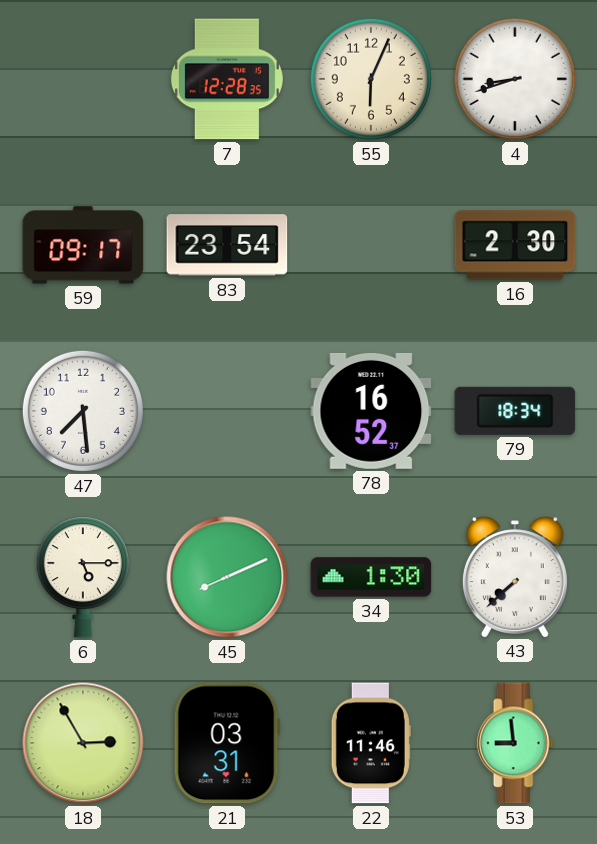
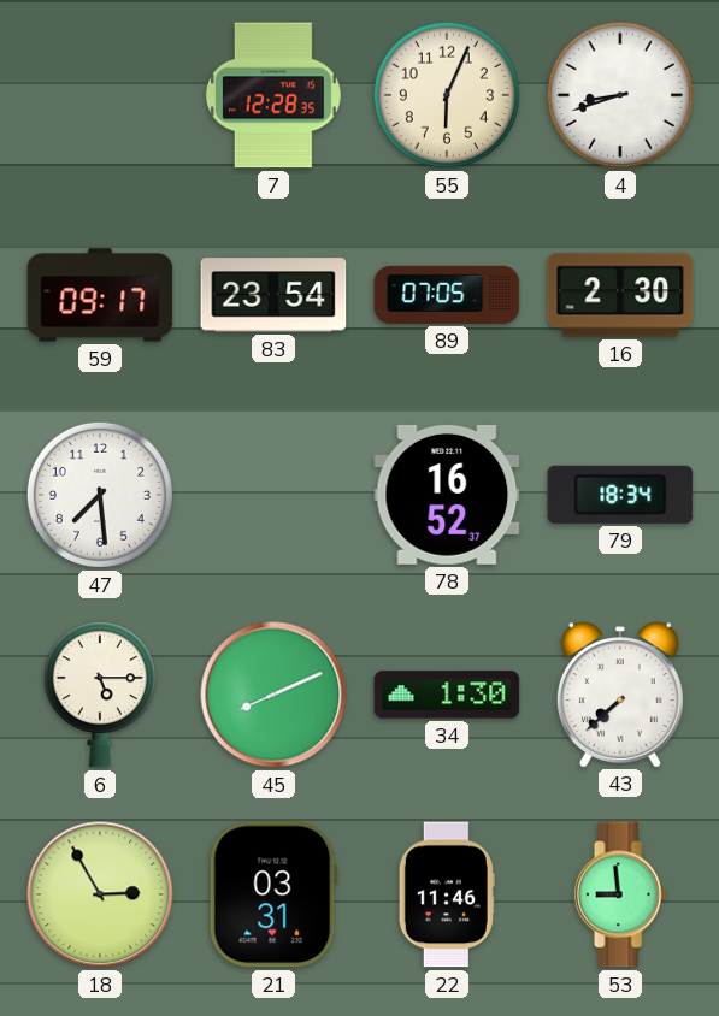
89: none -> 07:05
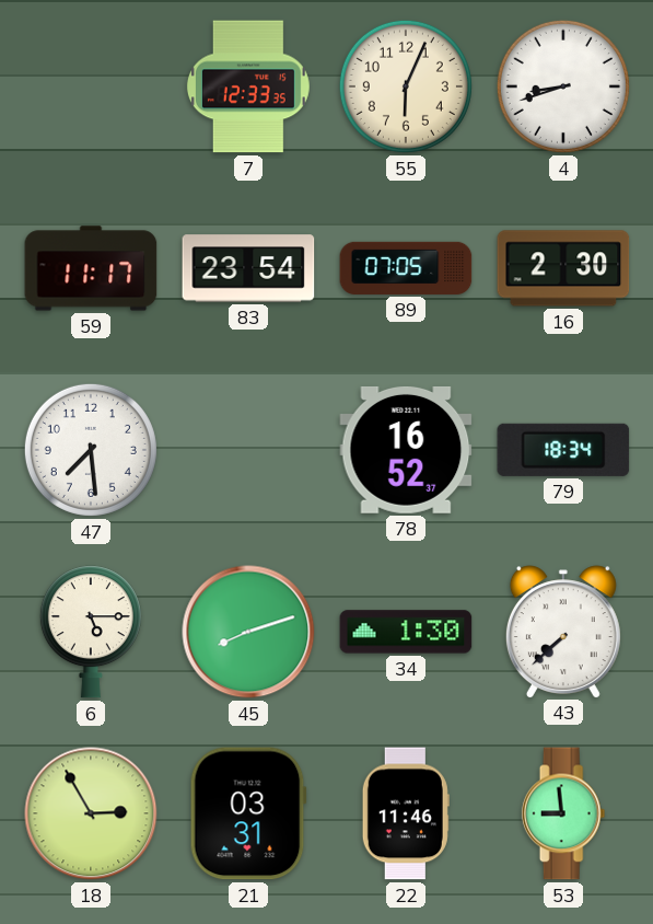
7: 12:28 -> 12:33
59: 09:17 -> 11:17
45: 8:11 -> 8:12
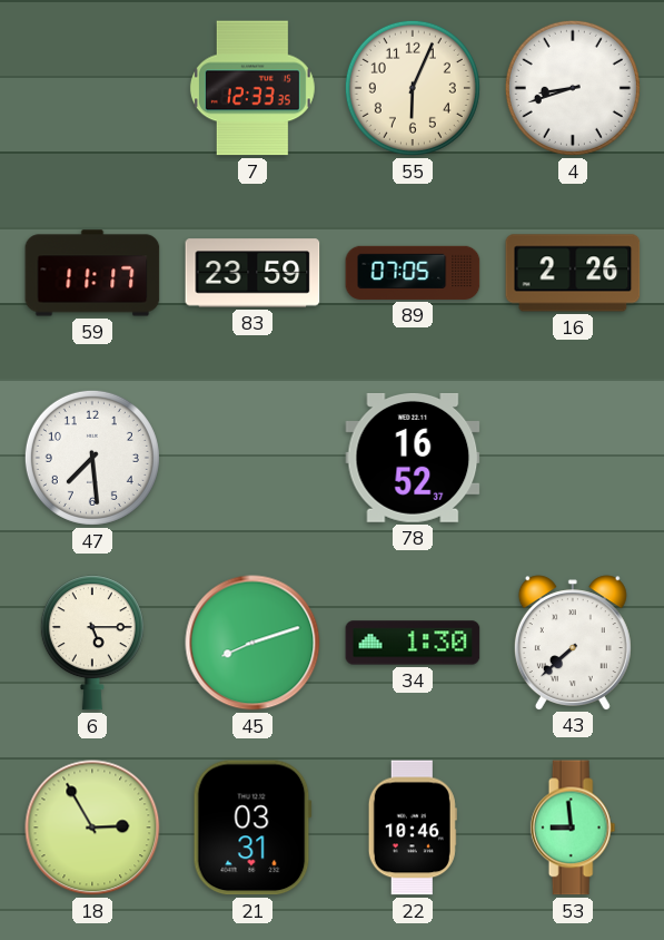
83: 23:54 -> 23:59
16: 2:30 -> 2:26
79: 18:34 -> none
22: 11:46 -> 10:46
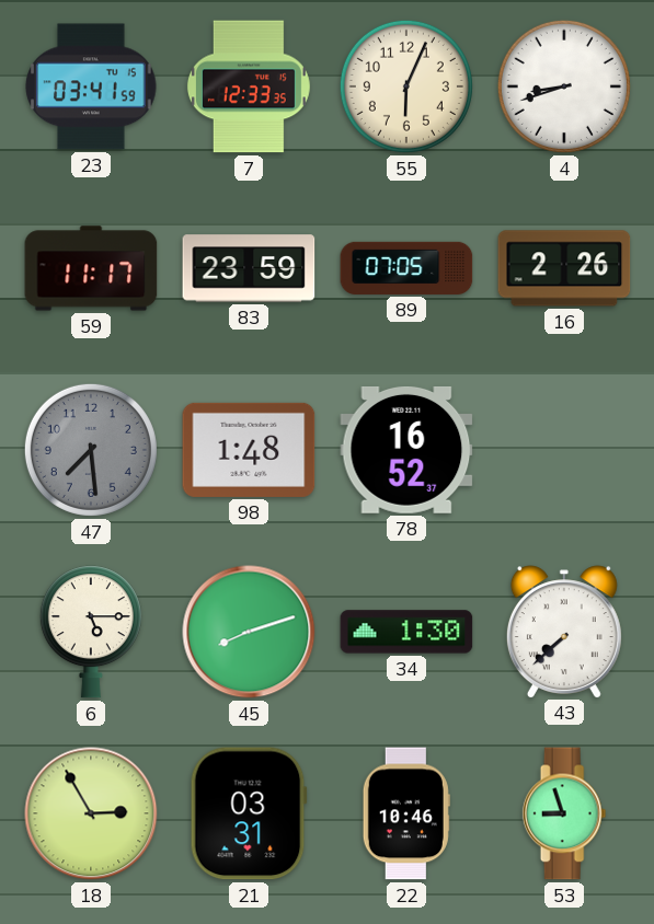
23: none -> 03:41
47 dial: white -> grey
98: none -> 1:48
53: 8:59 -> 8:57
